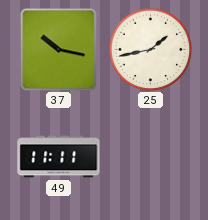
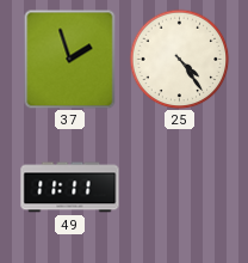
37: 10:17 -> 1:57
25: 1:43 -> 4:24
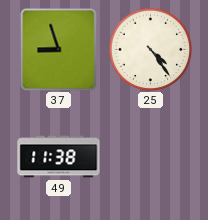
37: 1:57 -> 8:57
49: 11:11 -> 11:38
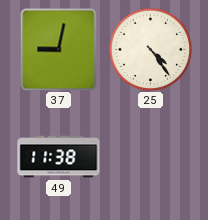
37: 8:57 -> 9:02
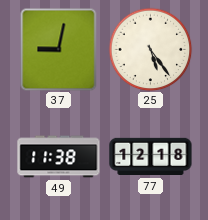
25: 4:24 -> 5:24
77: none -> 12:18
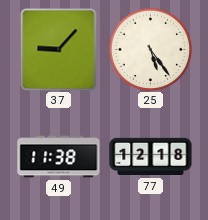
37: 9:02 -> 9:07
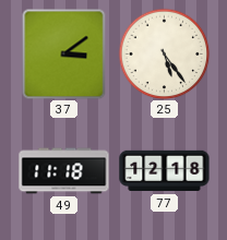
37: 9:07 -> 3:09
49: 11:38 -> 11:18
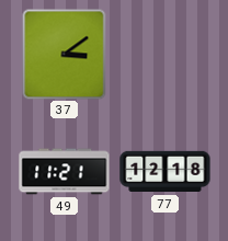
25: 5:24 -> none
49: 11:18 -> 11:21
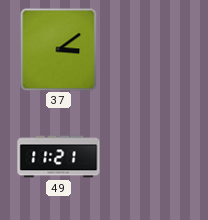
77: 12:18 -> none
